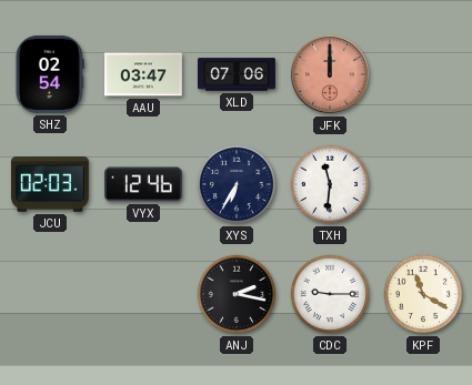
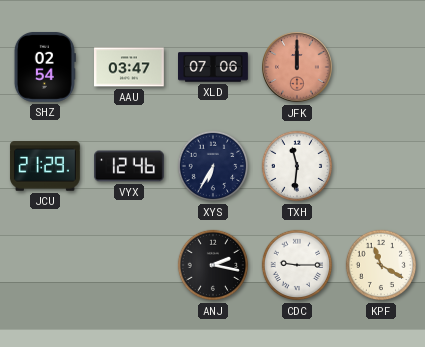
JCU: 02:03 -> 21:29
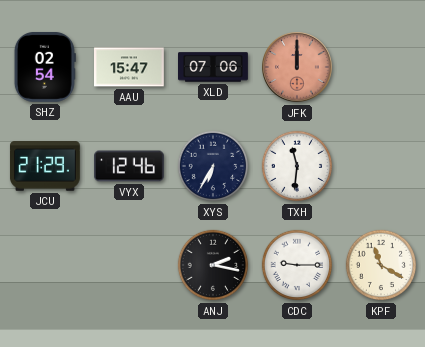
AAU: 03:47 -> 15:47
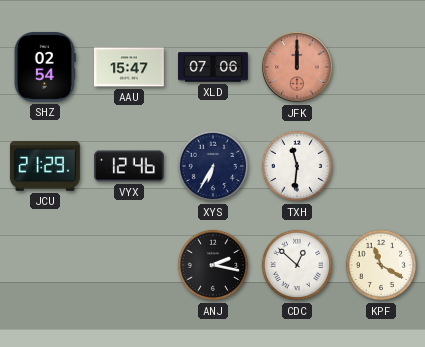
CDC: 9:15 -> 12:52
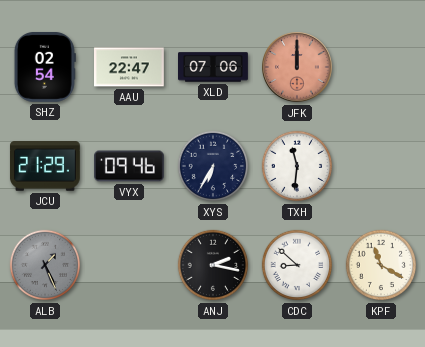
AAU: 15:47 -> 22:47
VYX: 12:46 -> 09:46
ALB: none -> 1:26
CDC: 12:52 -> 8:52
